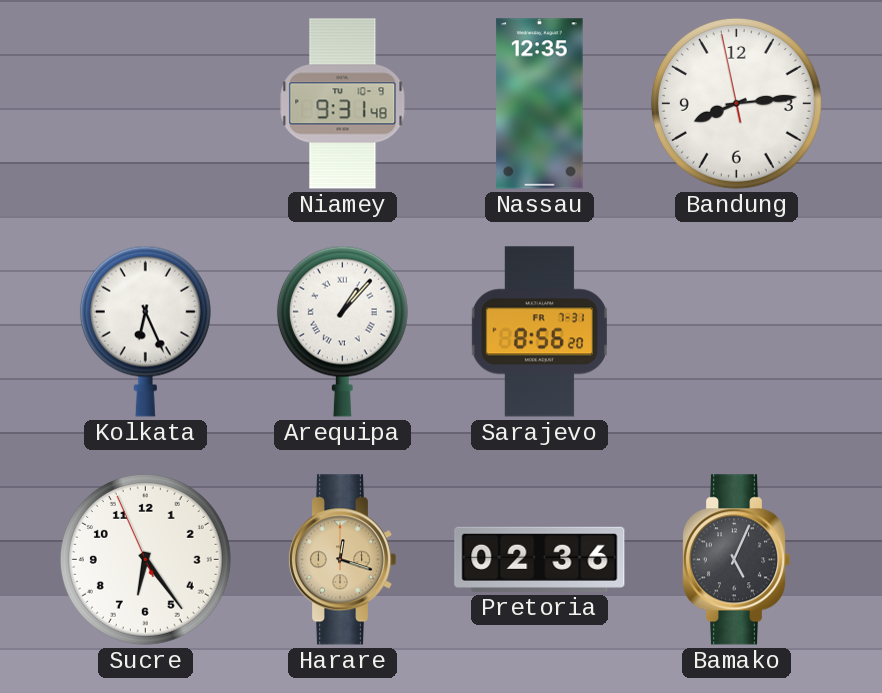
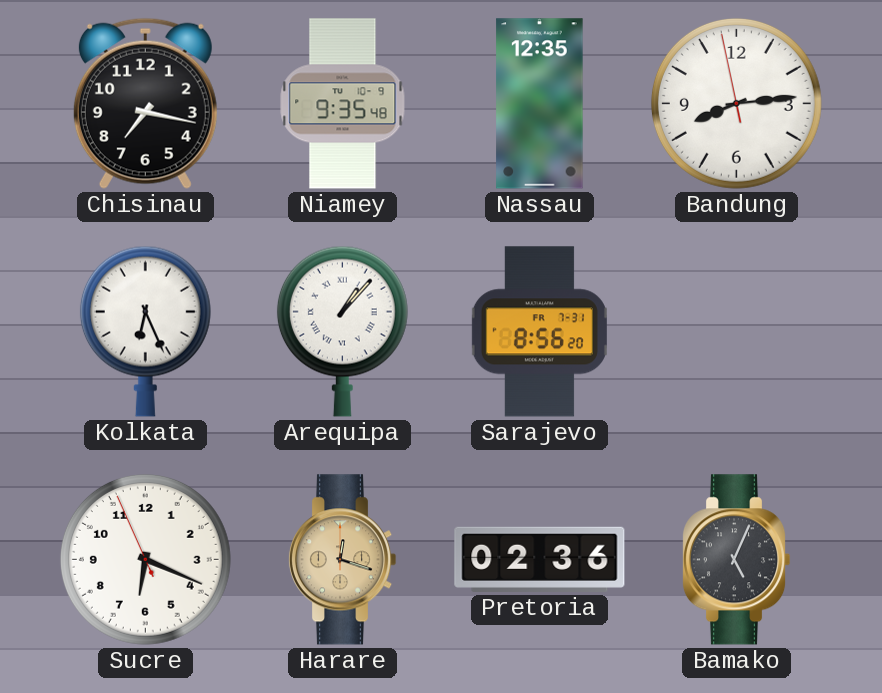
Chisinau: none -> 7:17
Niamey: 9:31 -> 9:35
Sucre: 6:23 -> 6:18
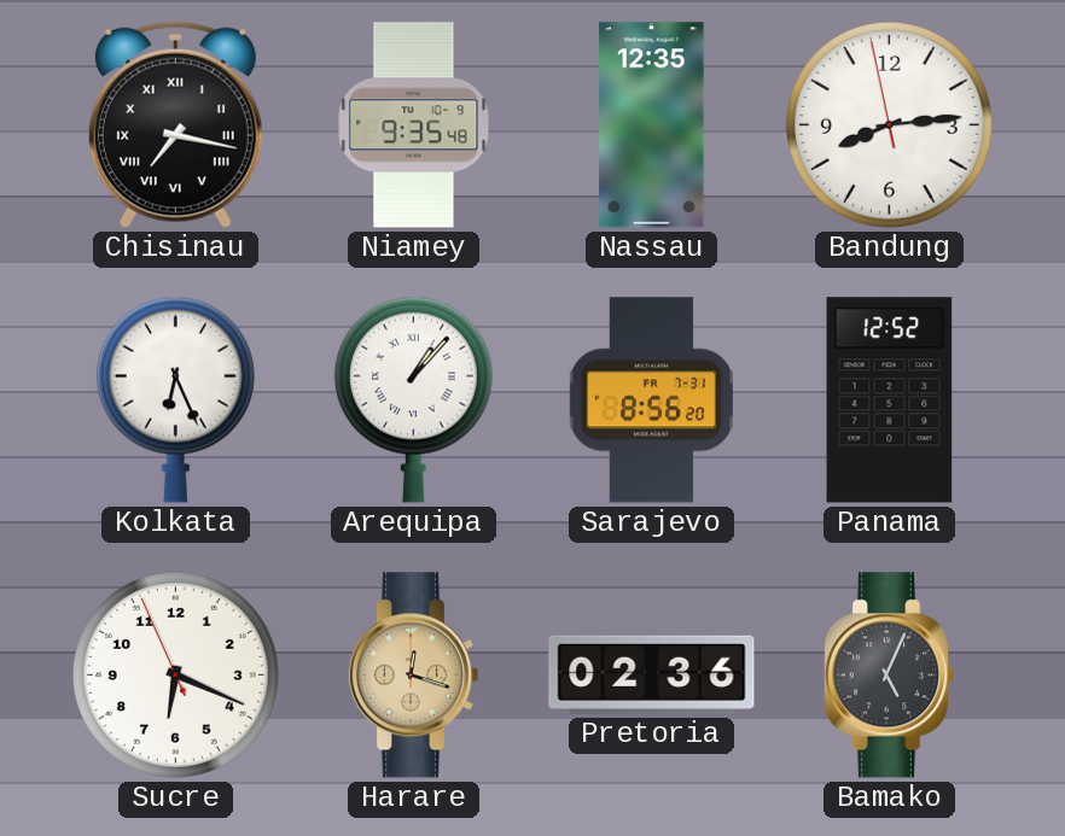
Chisinau numerals: Arabic -> Roman
Panama: none -> 12:52
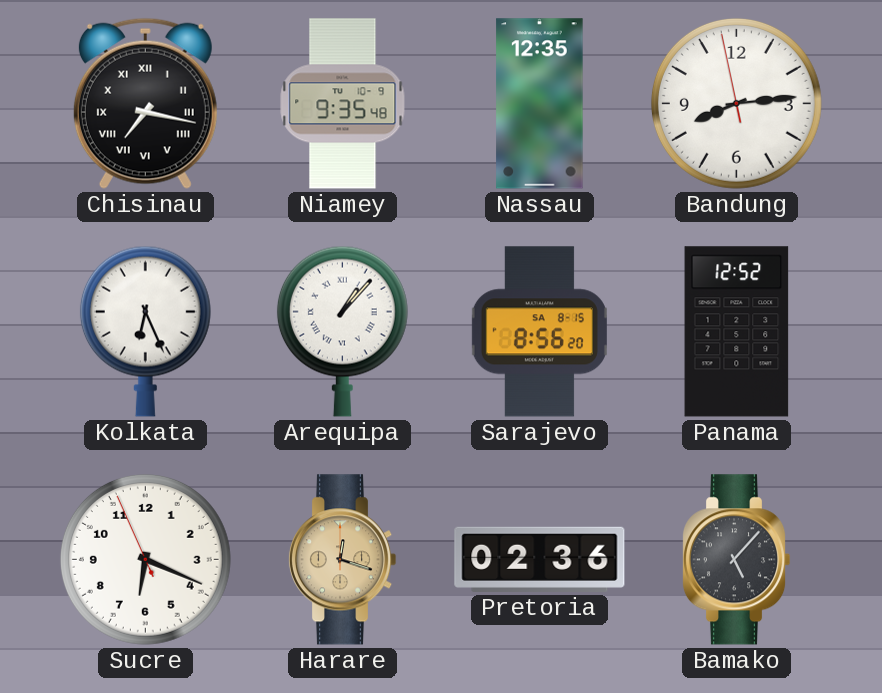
Sarajevo date: FR 7-31 -> SA 8-15
Bamako: 5:04 -> 5:07
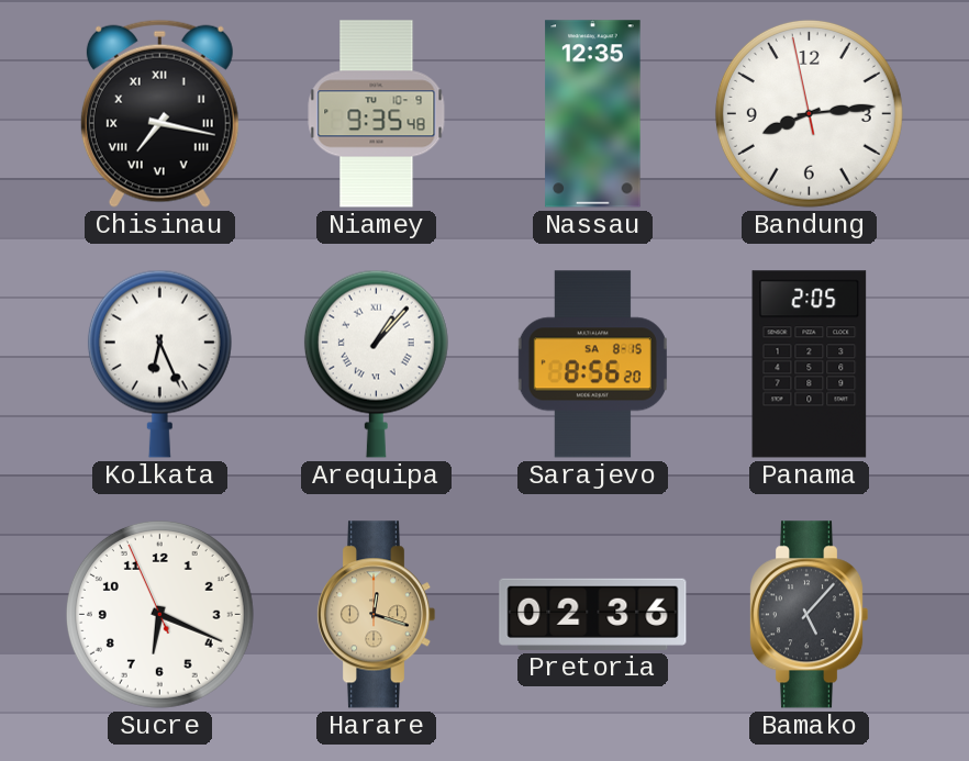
Panama: 12:52 -> 2:05
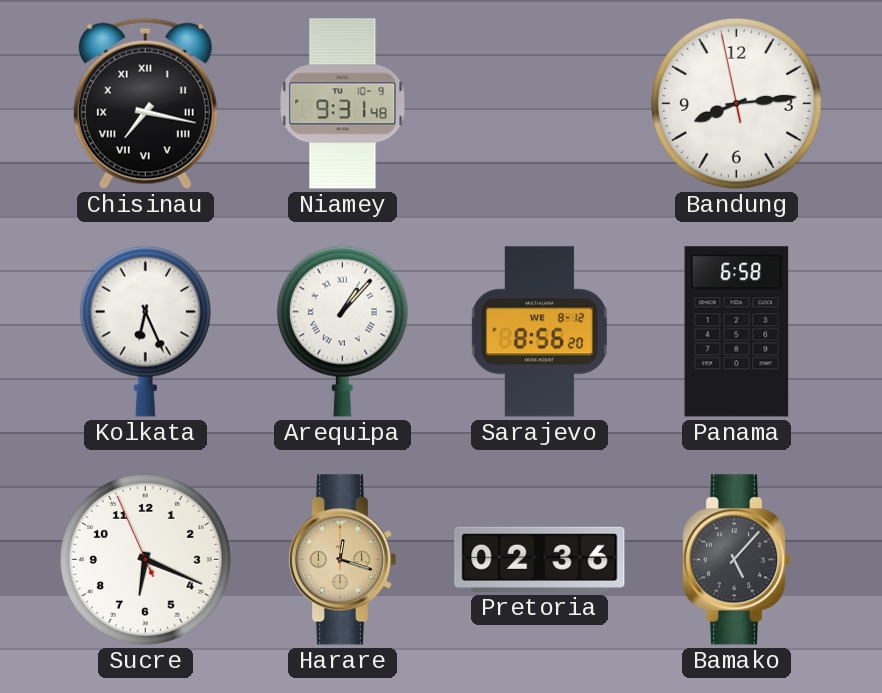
Niamey: 9:35 -> 9:31
Nassau: 12:35 -> none
Sarajevo date: SA 8-15 -> WE 8-12
Panama: 2:05 -> 6:58
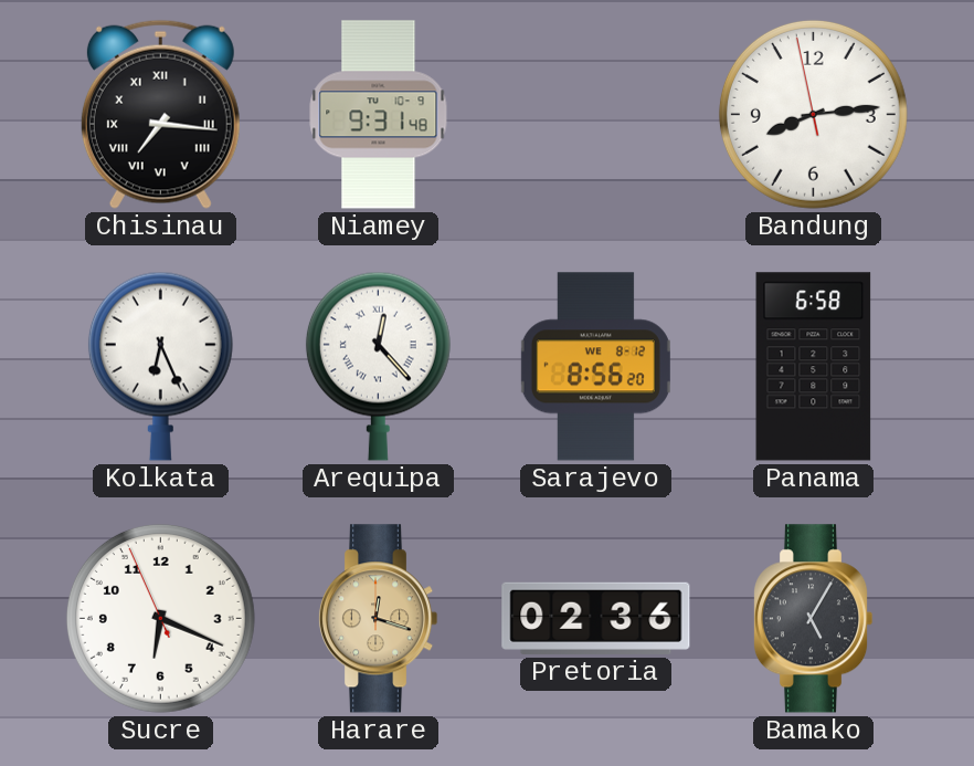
Chisinau: 7:17 -> 7:16
Arequipa: 1:07 -> 12:23
Bamako: 5:07 -> 5:05
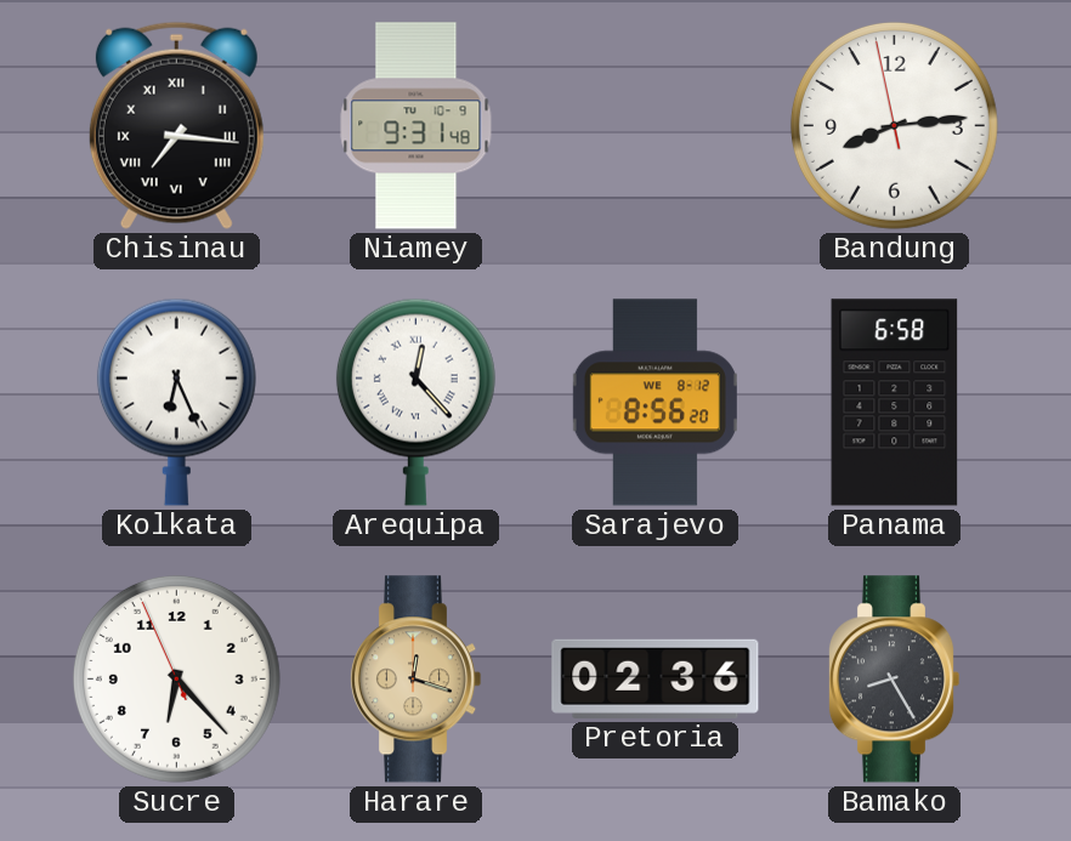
Sucre: 6:18 -> 6:22
Bamako: 5:05 -> 8:25
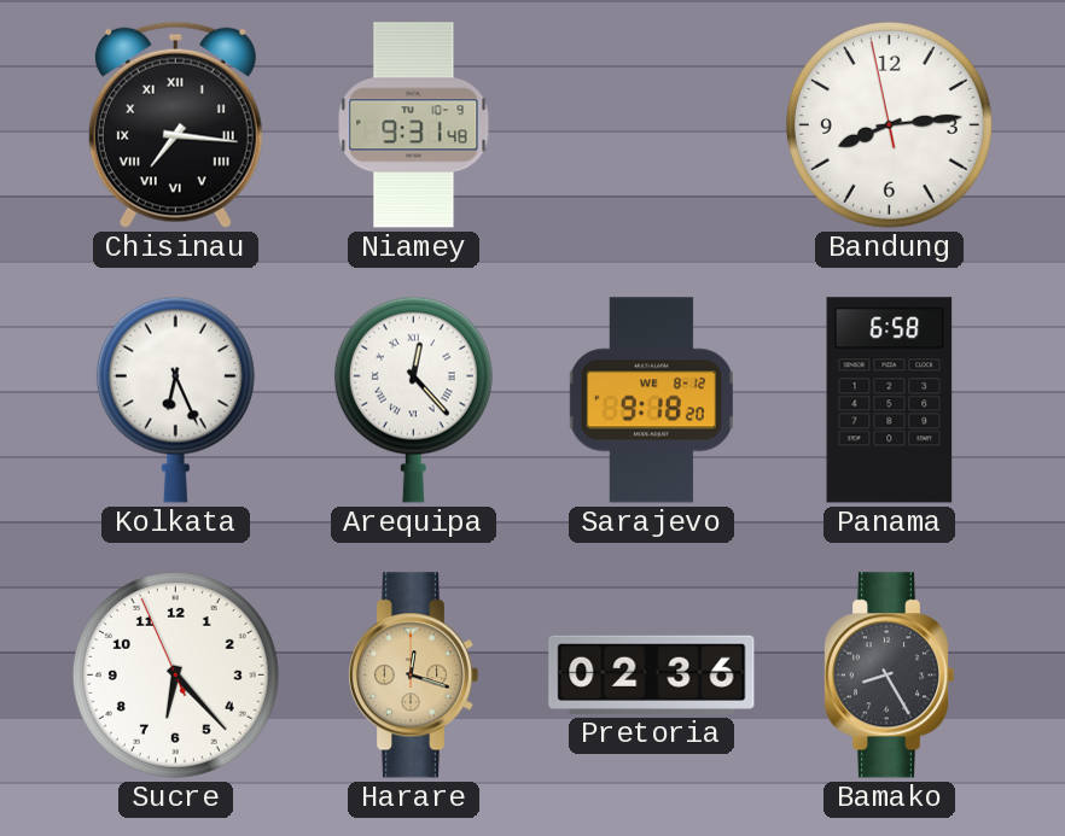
Sarajevo: 8:56 -> 9:18
